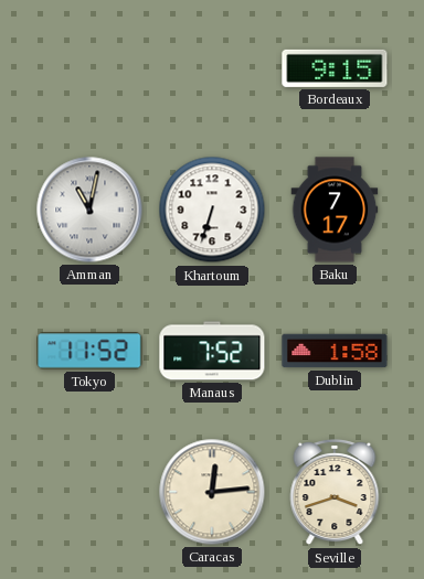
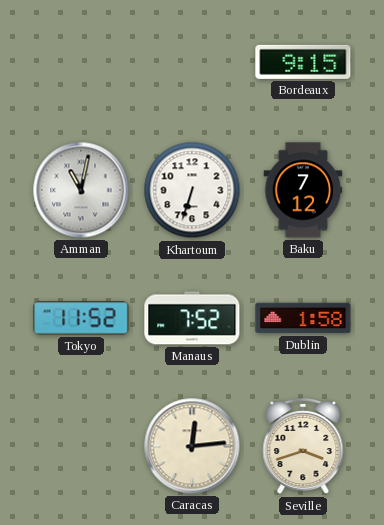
Baku: 7:17 -> 7:12
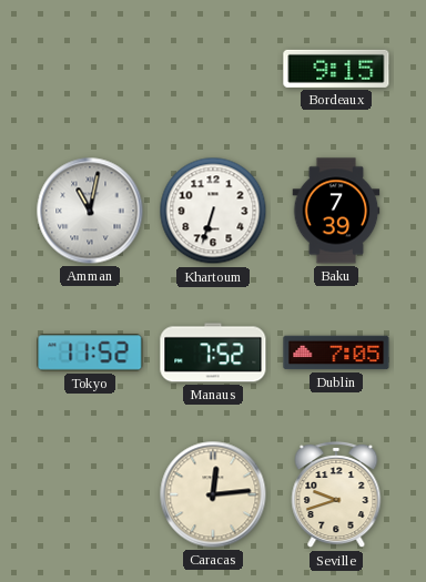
Baku: 7:12 -> 7:39
Dublin: 1:58 -> 7:05
Seville: 3:42 -> 9:42
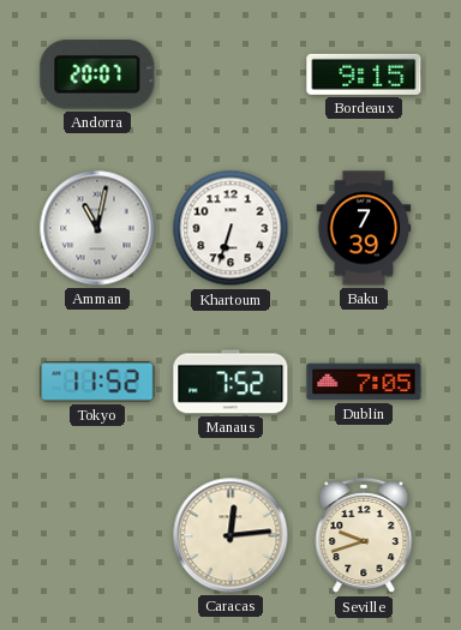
Andorra: none -> 20:07
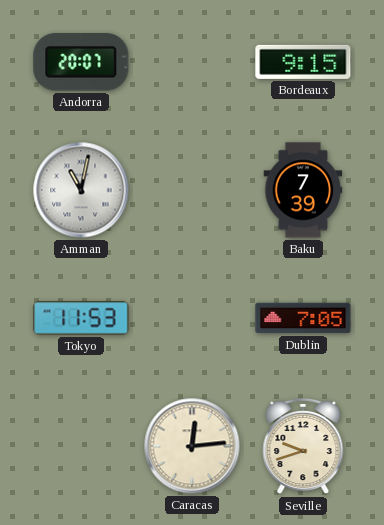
Khartoum: 6:33 -> none
Tokyo: 11:52 -> 11:53
Manaus: 7:52 -> none
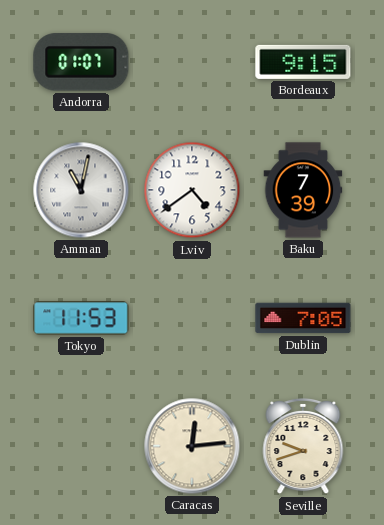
Andorra: 20:07 -> 01:07
Lviv: none -> 4:39
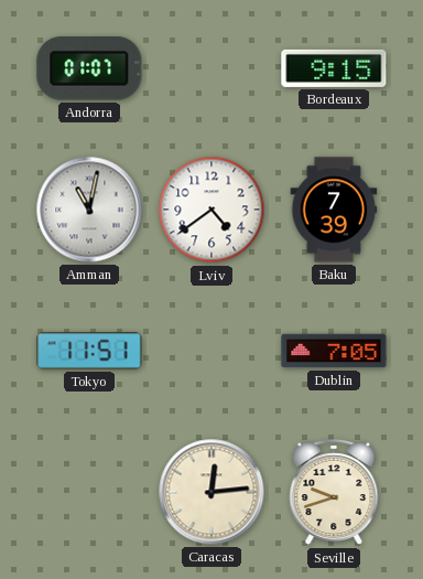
Tokyo: 11:53 -> 11:51
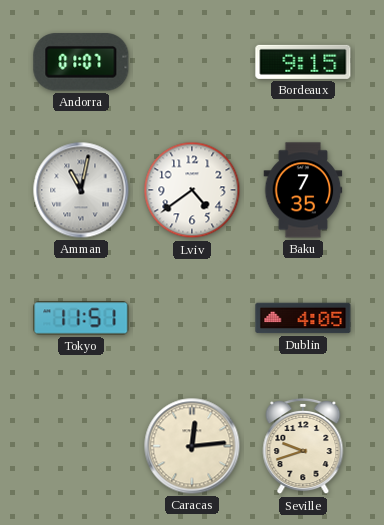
Baku: 7:39 -> 7:35
Dublin: 7:05 -> 4:05
